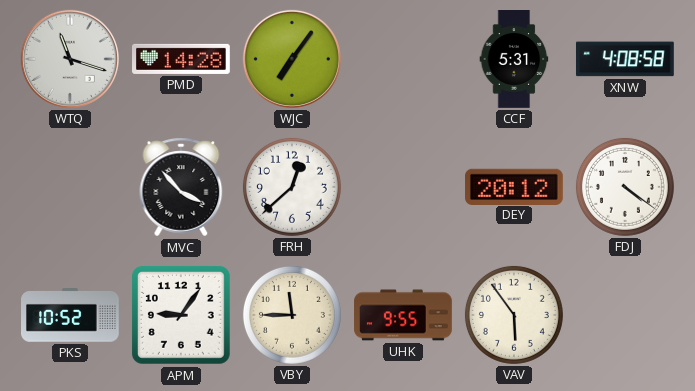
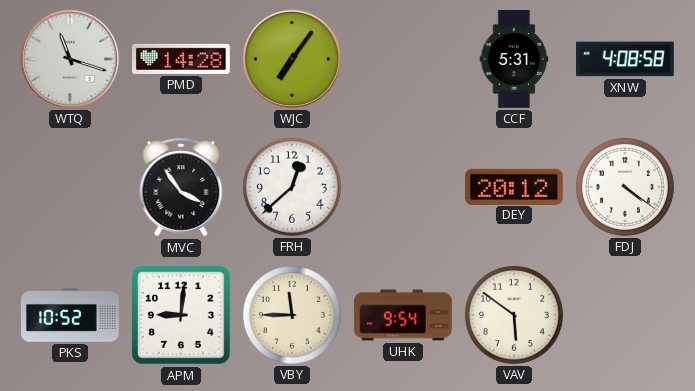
MVC: 3:53 -> 3:54
APM: 9:06 -> 9:01
UHK: 9:55 -> 9:54
VAV: 5:54 -> 5:51
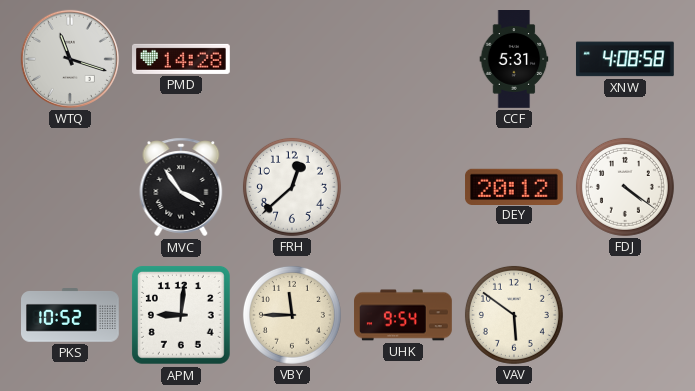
WJC: 7:06 -> none
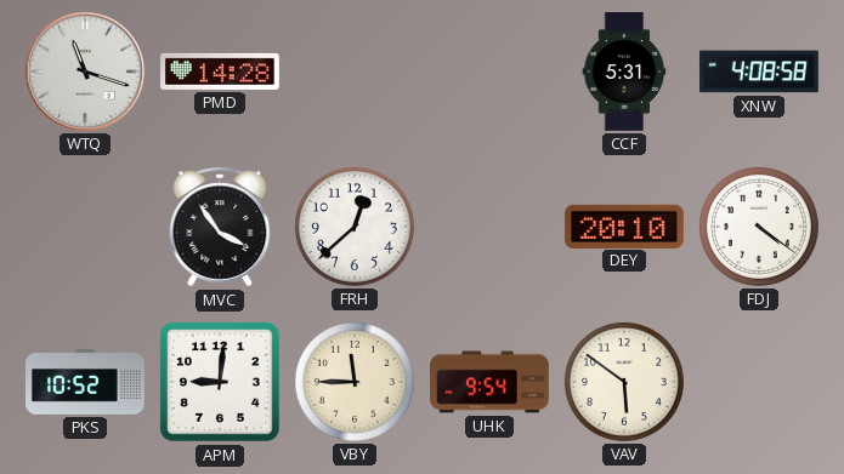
DEY: 20:12 -> 20:10
